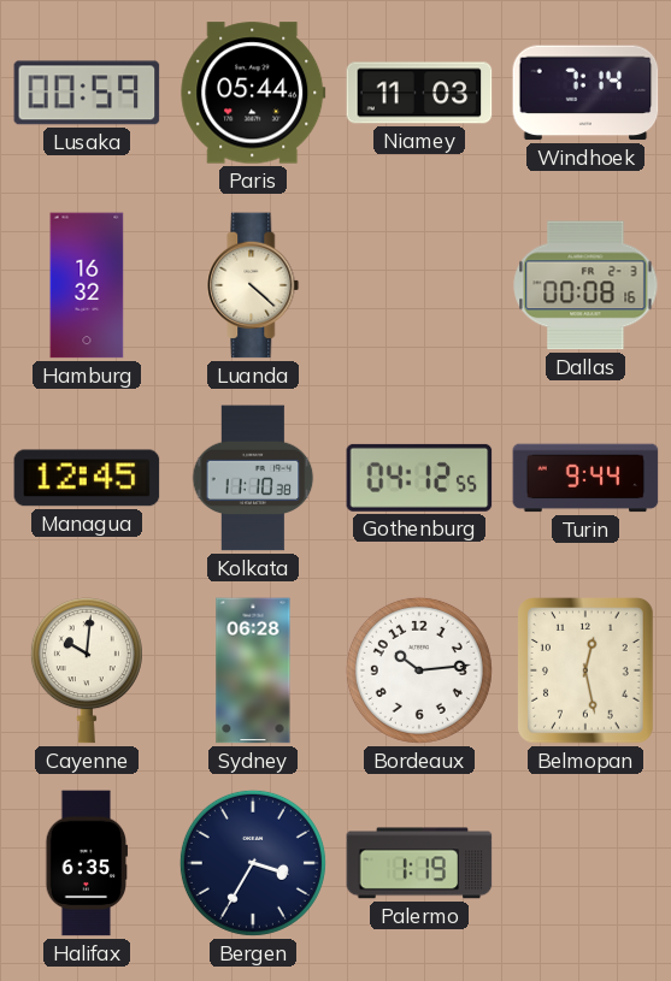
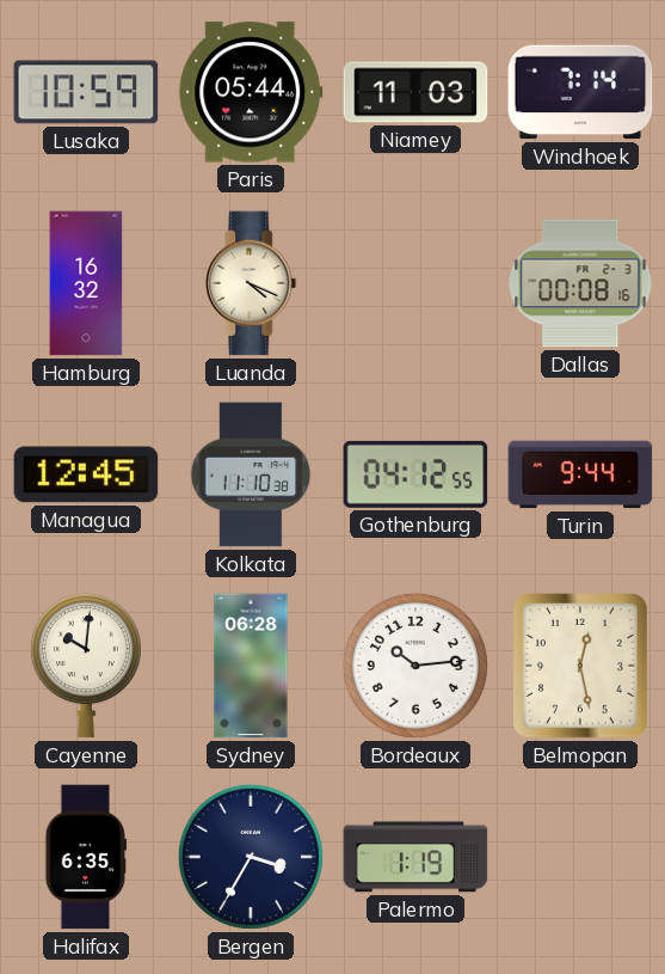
Lusaka: 00:59 -> 10:59
Luanda: 4:22 -> 4:19
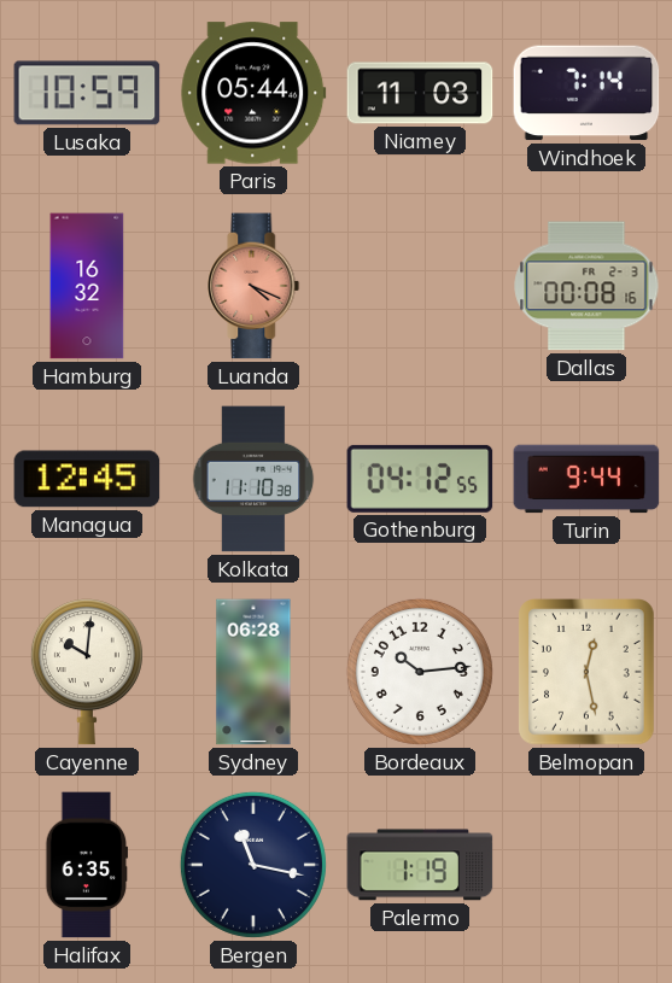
Luanda dial: cream -> salmon
Bergen: 3:35 -> 11:17
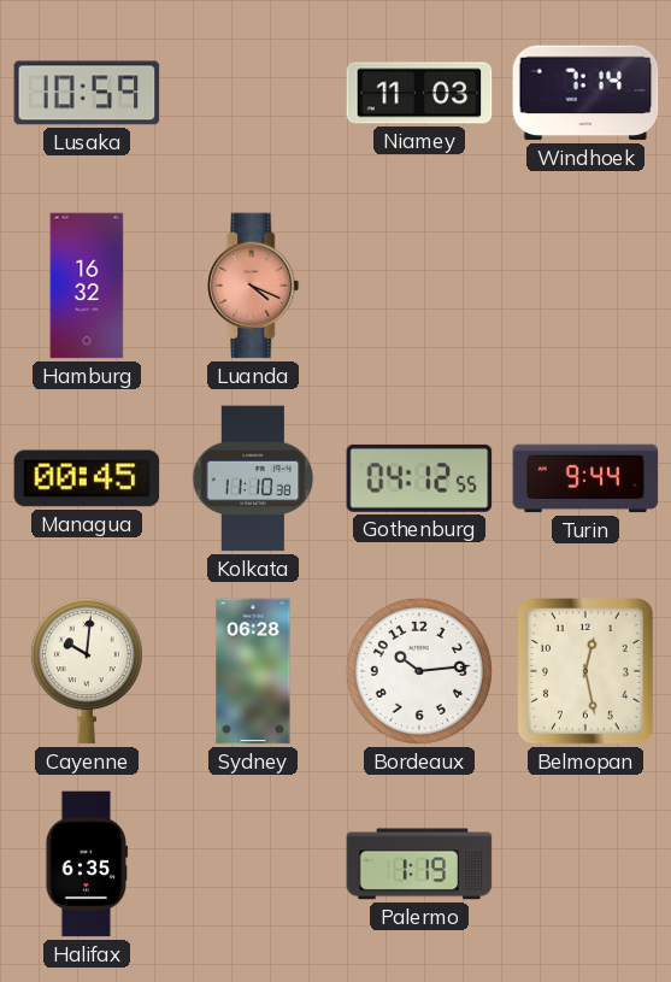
Paris: 05:44 -> none
Dallas: 00:08 -> none
Managua: 12:45 -> 00:45
Bergen: 11:17 -> none
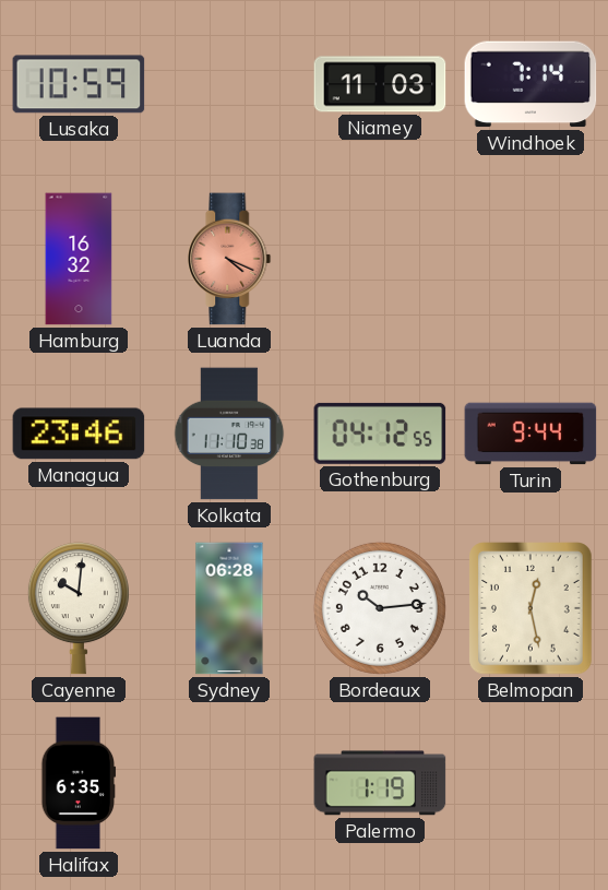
Managua: 00:45 -> 23:46
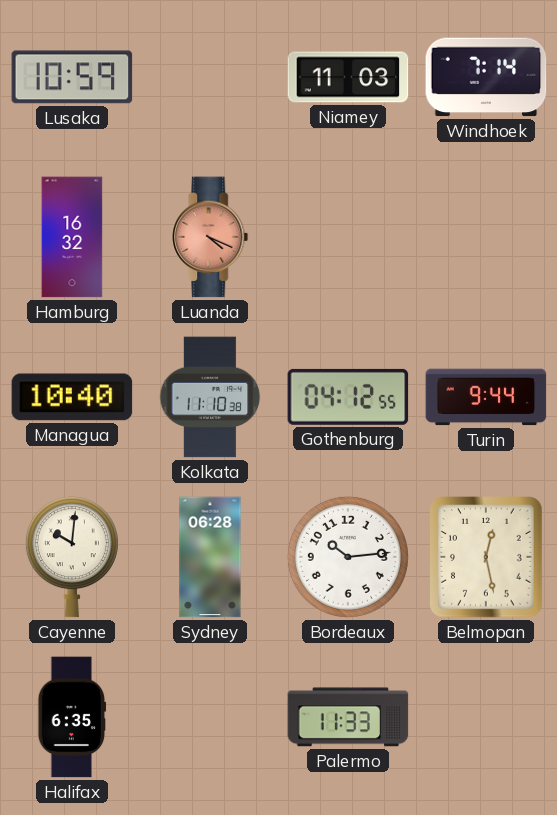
Managua: 23:46 -> 10:40
Palermo: 1:19 -> 11:33
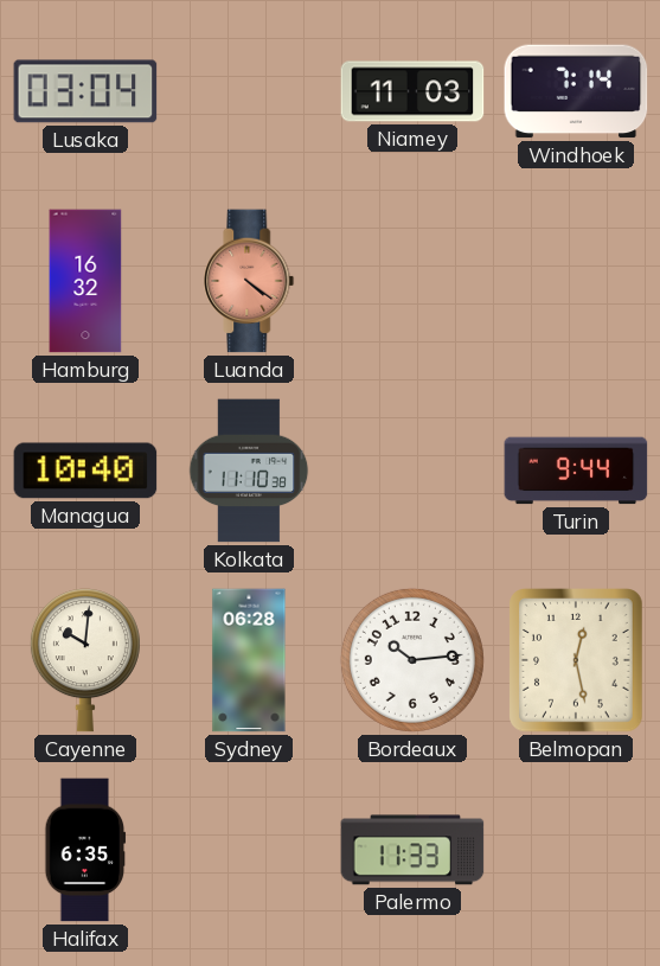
Lusaka: 10:59 -> 03:04
Luanda: 4:19 -> 4:21
Gothenburg: 04:12 -> none
